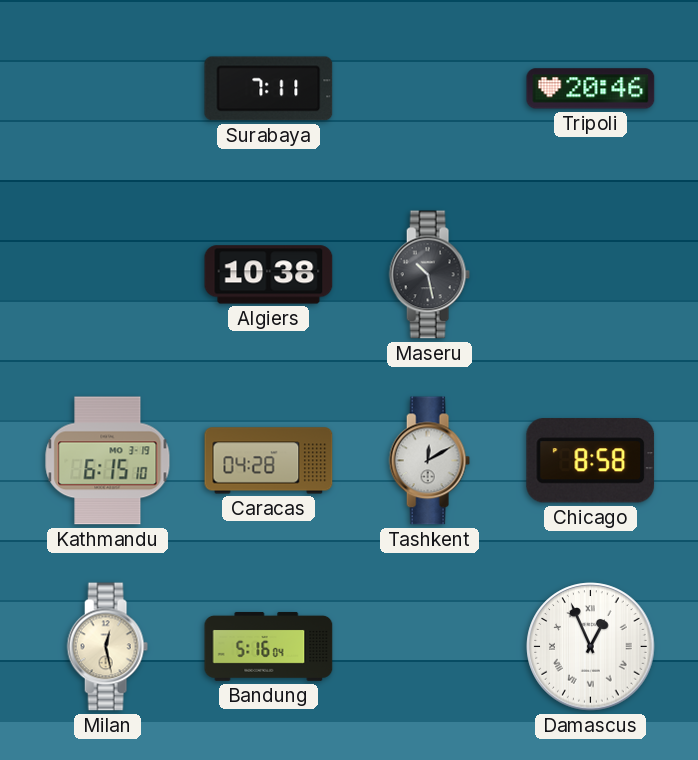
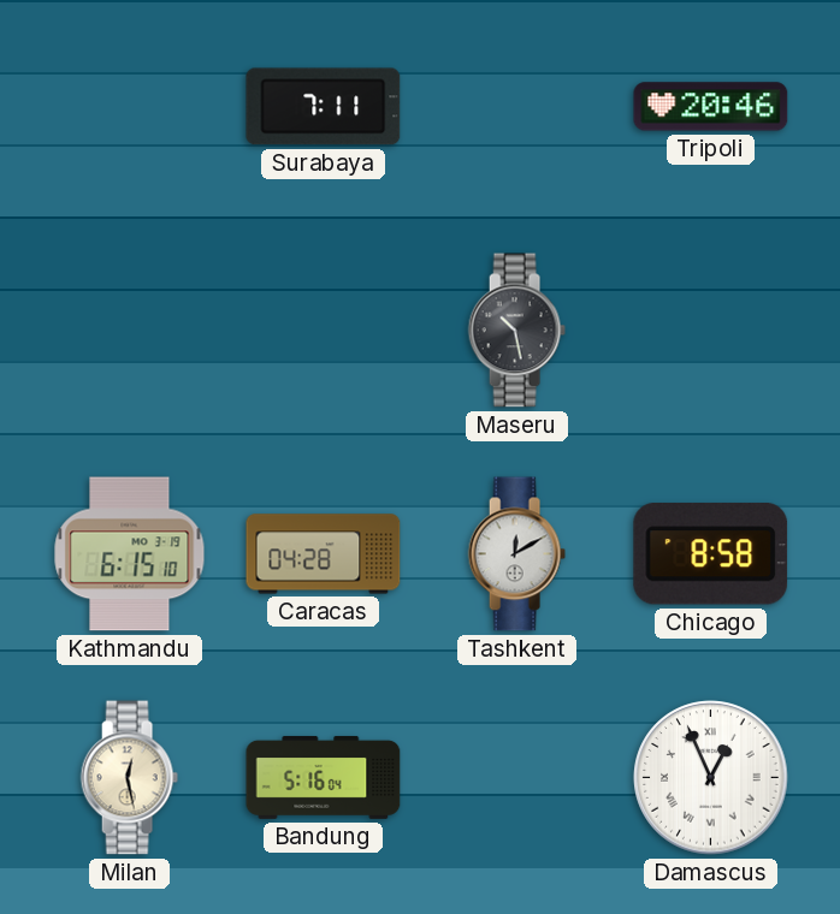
Algiers: 10:38 -> none
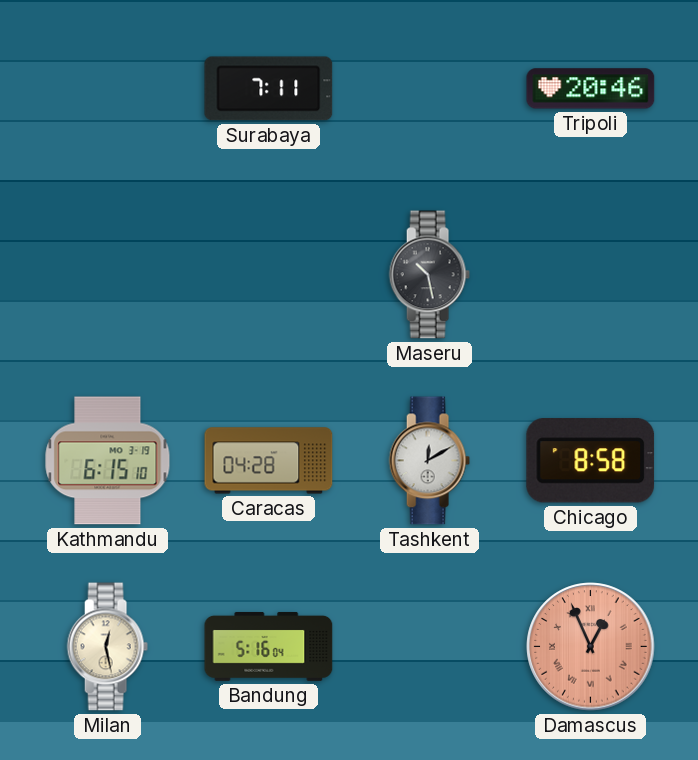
Damascus dial: white -> salmon
